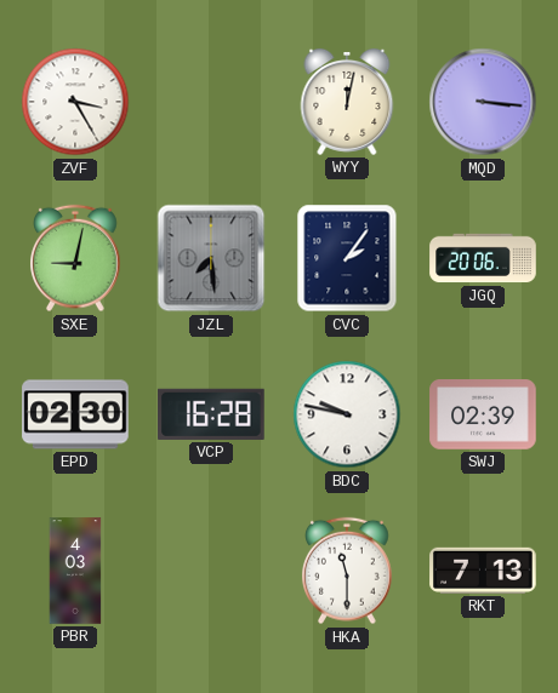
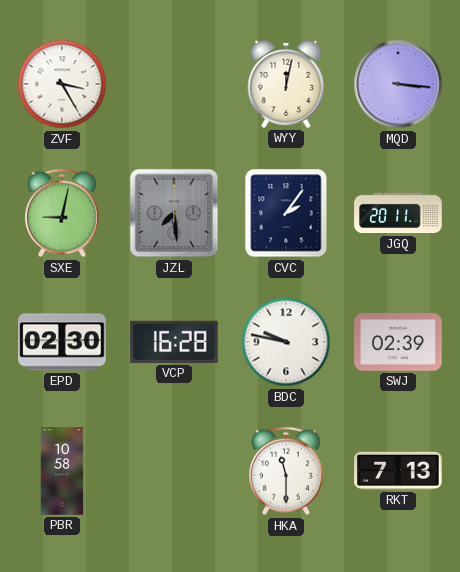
JGQ: 20:06 -> 20:11
PBR: 4:03 -> 10:58
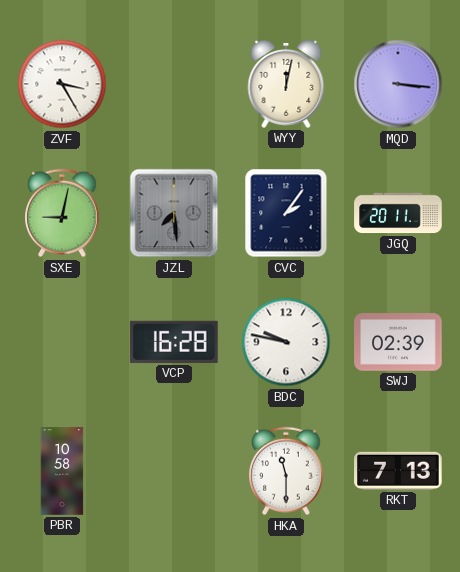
EPD: 02:30 -> none
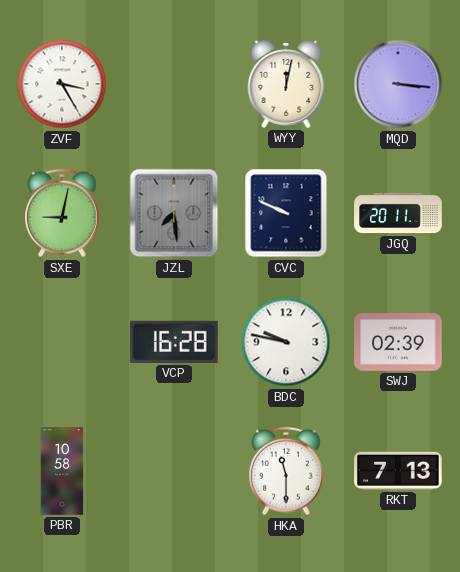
CVC: 2:06 -> 9:49
